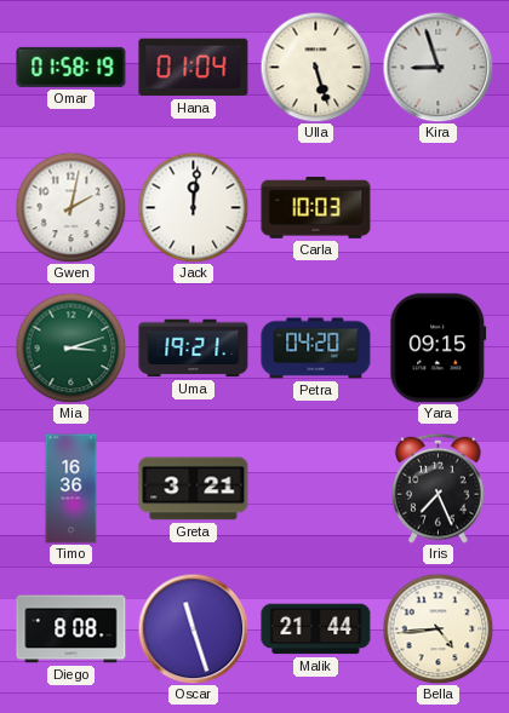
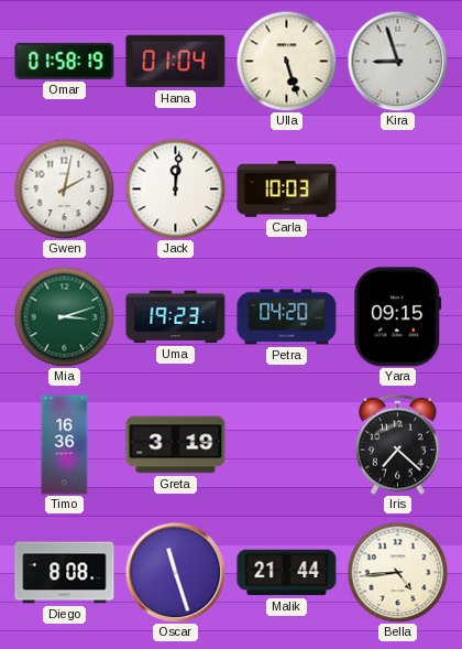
Uma: 19:21 -> 19:23
Greta: 3:21 -> 3:19
Iris: 7:26 -> 7:22
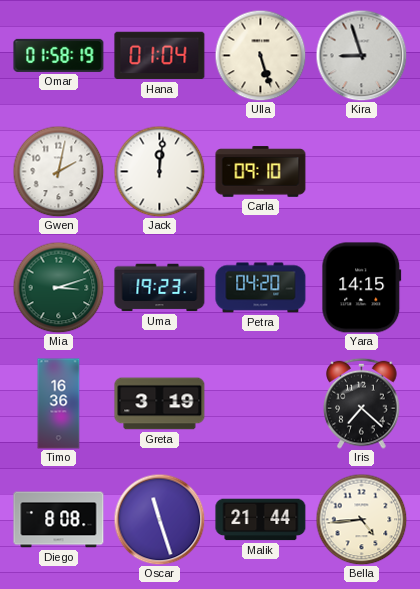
Carla: 10:03 -> 09:10
Yara: 09:15 -> 14:15
